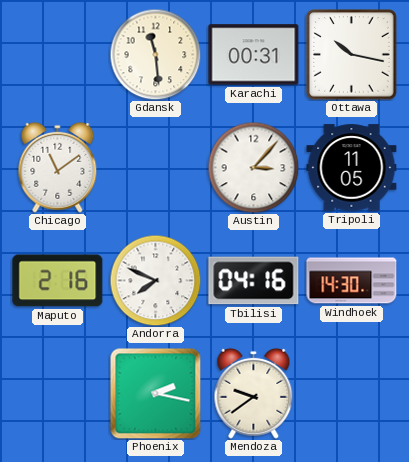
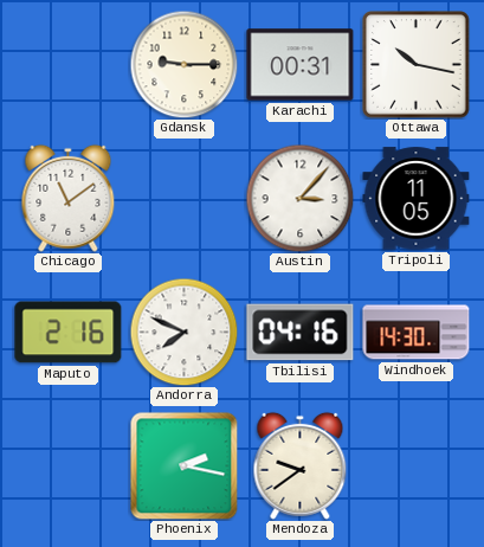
Gdansk: 11:29 -> 9:15
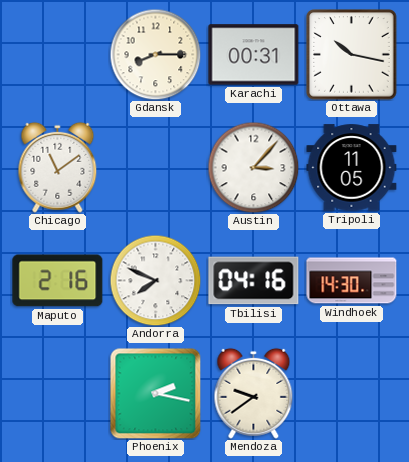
Gdansk: 9:15 -> 8:15
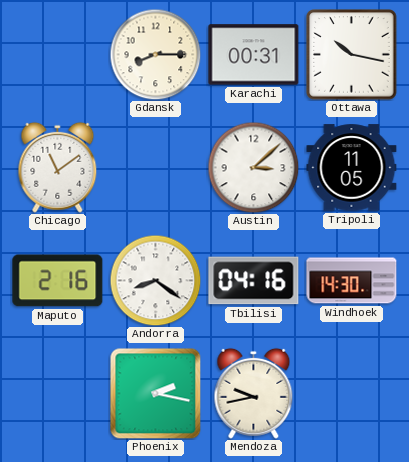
Austin: 3:07 -> 3:08
Andorra: 7:49 -> 8:21
Mendoza: 9:39 -> 9:43
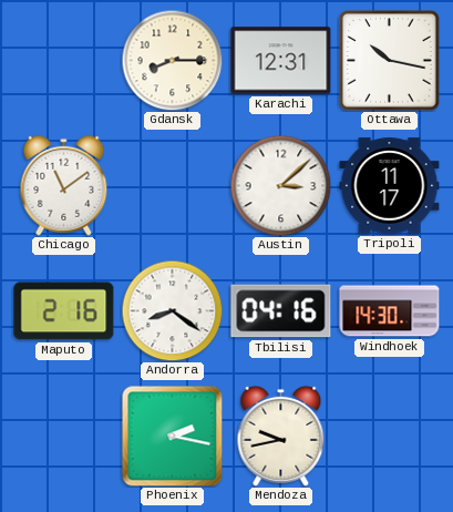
Karachi: 00:31 -> 12:31
Tripoli: 11:05 -> 11:17
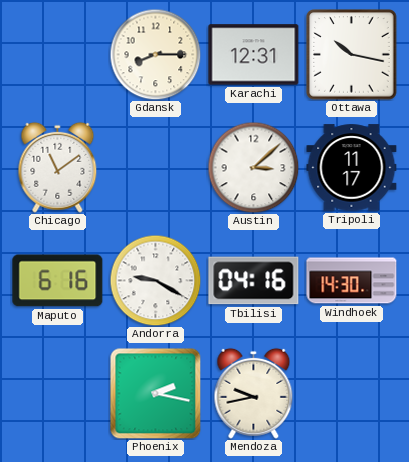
Maputo: 2:16 -> 6:16
Andorra: 8:21 -> 9:20
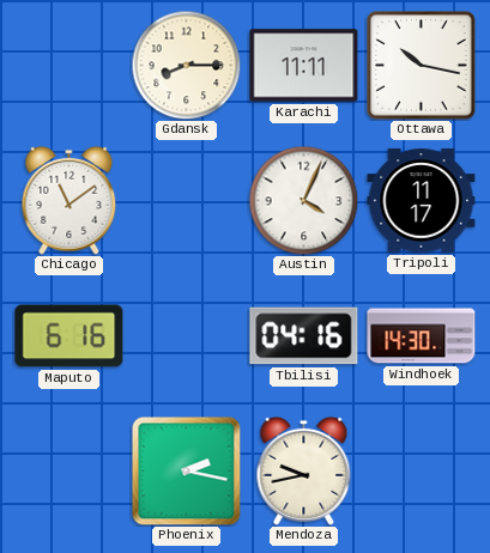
Karachi: 12:31 -> 11:11
Austin: 3:08 -> 4:04
Andorra: 9:20 -> none
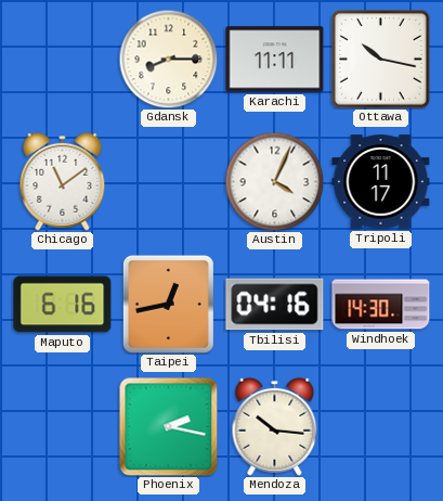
Taipei: none -> 12:43
Mendoza: 9:43 -> 10:16
